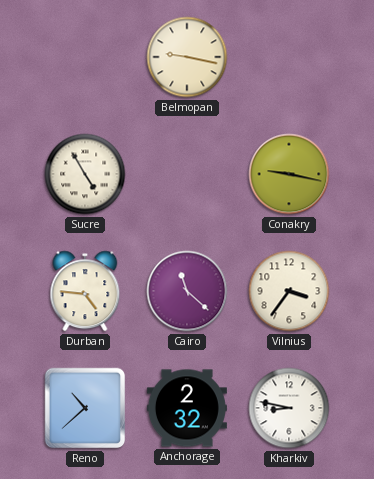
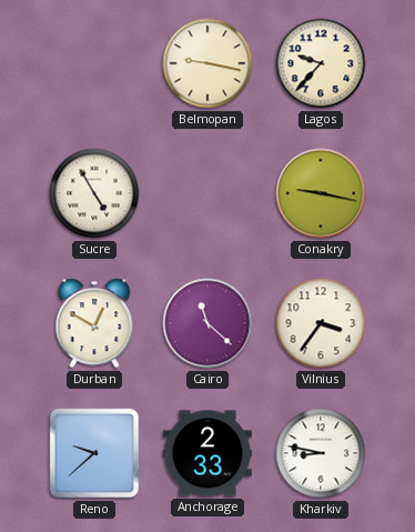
Lagos: none -> 9:37
Durban: 4:46 -> 12:50
Reno: 10:38 -> 9:38
Anchorage: 2:32 -> 2:33
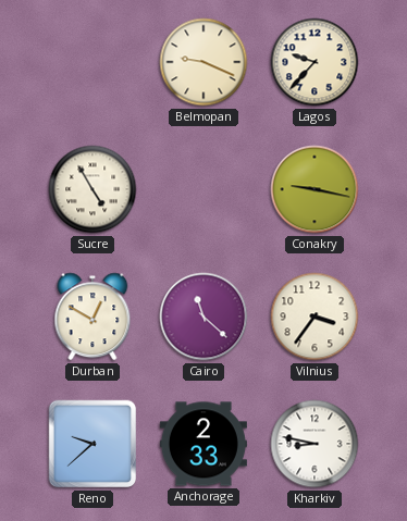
Belmopan: 9:17 -> 9:19
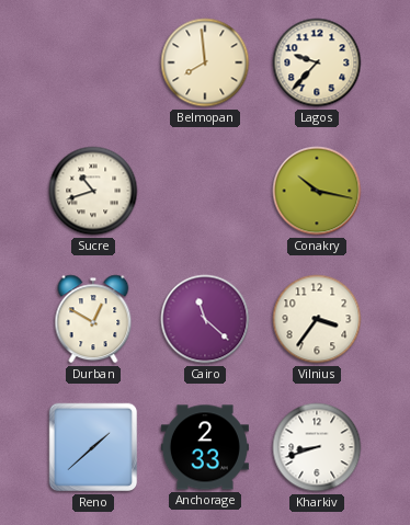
Belmopan: 9:19 -> 7:59
Sucre: 4:55 -> 10:42
Conakry: 9:17 -> 10:17
Reno: 9:38 -> 1:38
Kharkiv: 8:47 -> 8:42
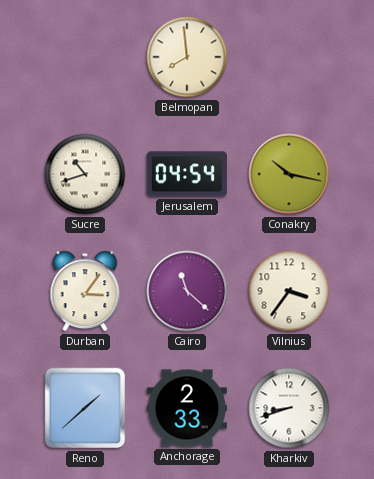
Lagos: 9:37 -> none
Jerusalem: none -> 04:54
Durban: 12:50 -> 3:06
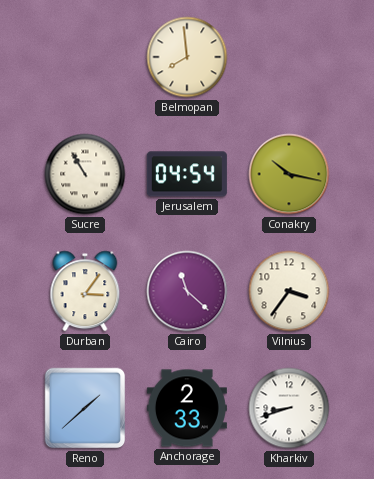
Sucre: 10:42 -> 10:55
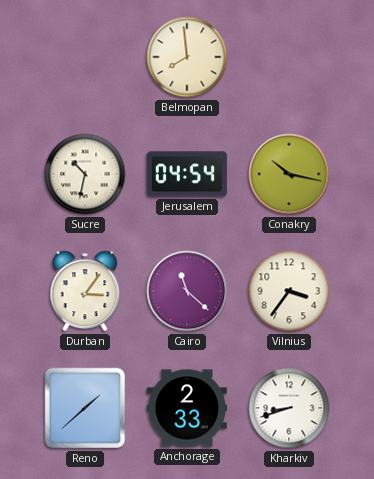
Sucre: 10:55 -> 10:32
